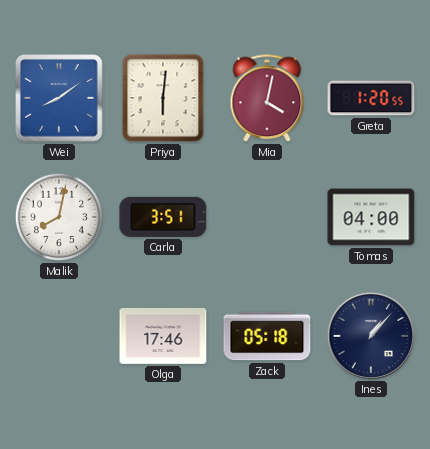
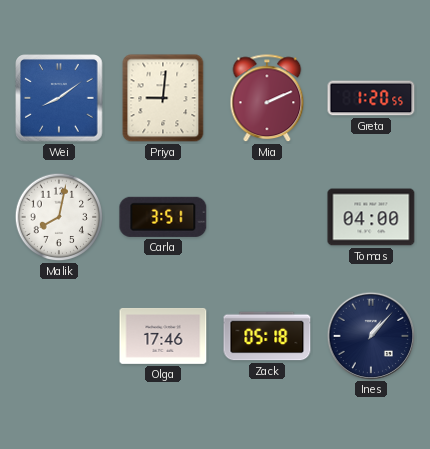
Priya: 6:01 -> 9:01
Mia: 4:02 -> 2:11
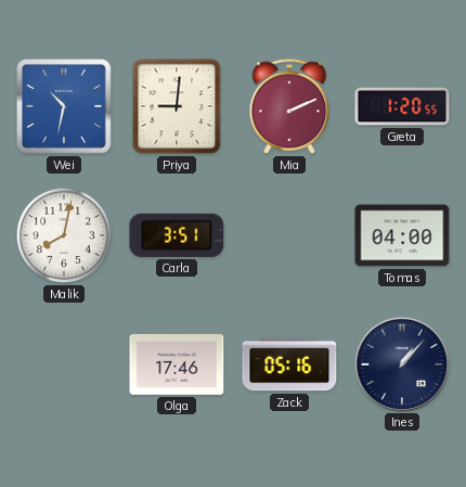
Wei: 8:09 -> 10:32
Zack: 05:18 -> 05:16
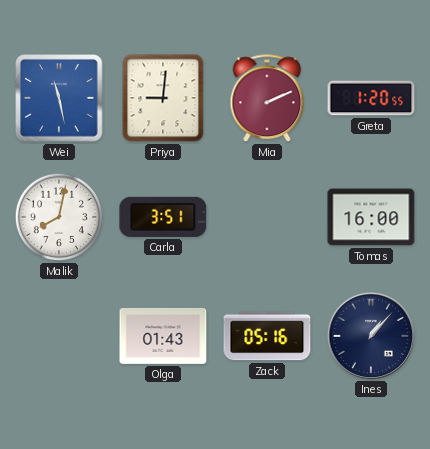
Wei: 10:32 -> 11:28
Tomas: 04:00 -> 16:00
Olga: 17:46 -> 01:43
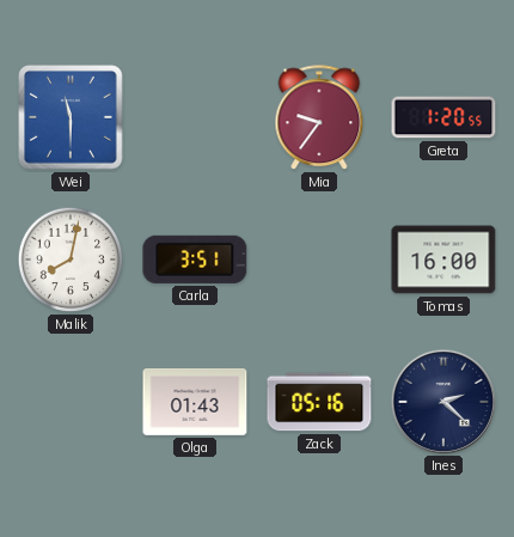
Wei: 11:28 -> 11:30
Priya: 9:01 -> none
Mia: 2:11 -> 9:36
Ines: 1:07 -> 2:22
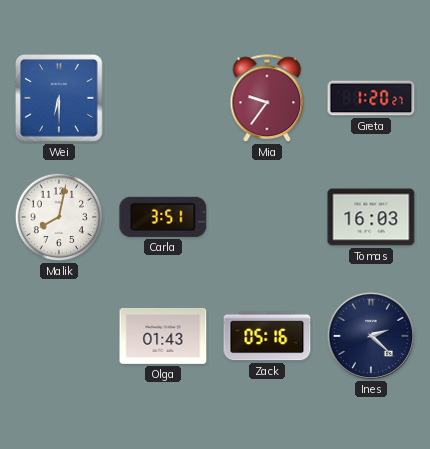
Wei: 11:30 -> 6:30
Greta: 1:20:55 -> 1:20:27
Tomas: 16:00 -> 16:03
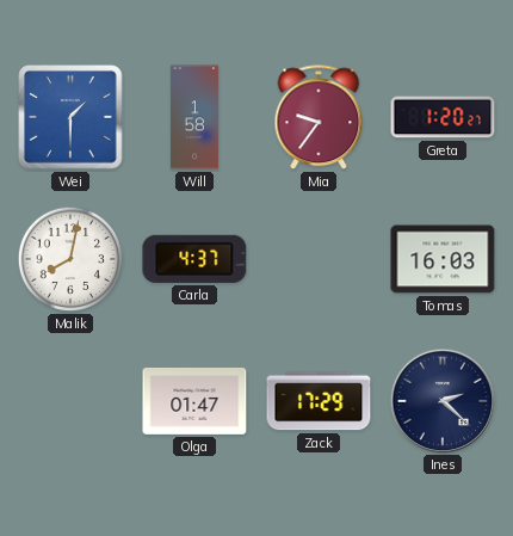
Wei: 6:30 -> 1:30
Will: none -> 1:58
Carla: 3:51 -> 4:37
Olga: 01:43 -> 01:47
Zack: 05:16 -> 17:29
